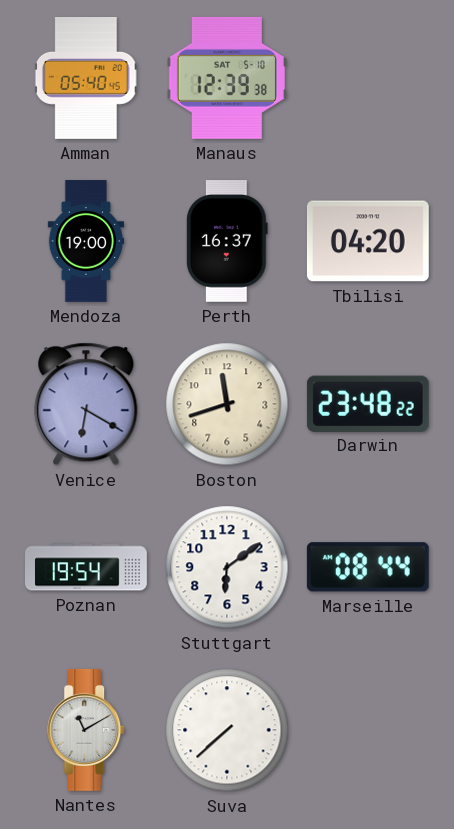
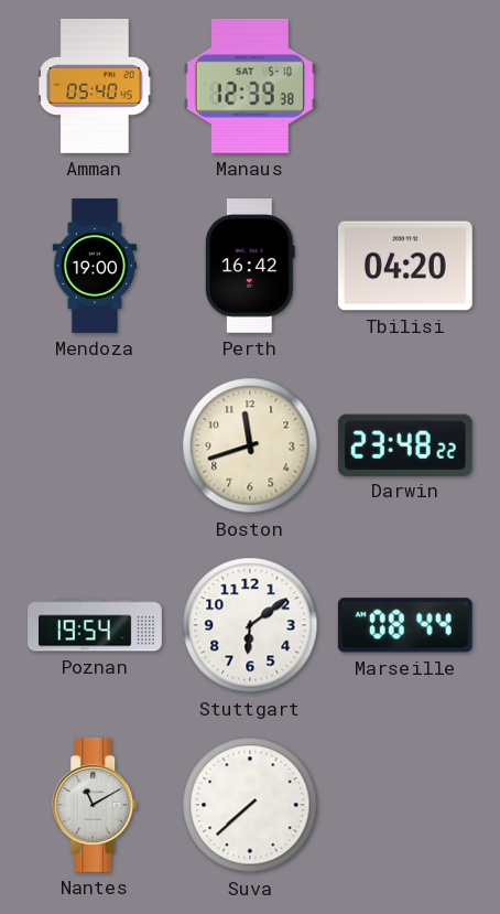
Perth: 16:37 -> 16:42
Venice: 6:20 -> none
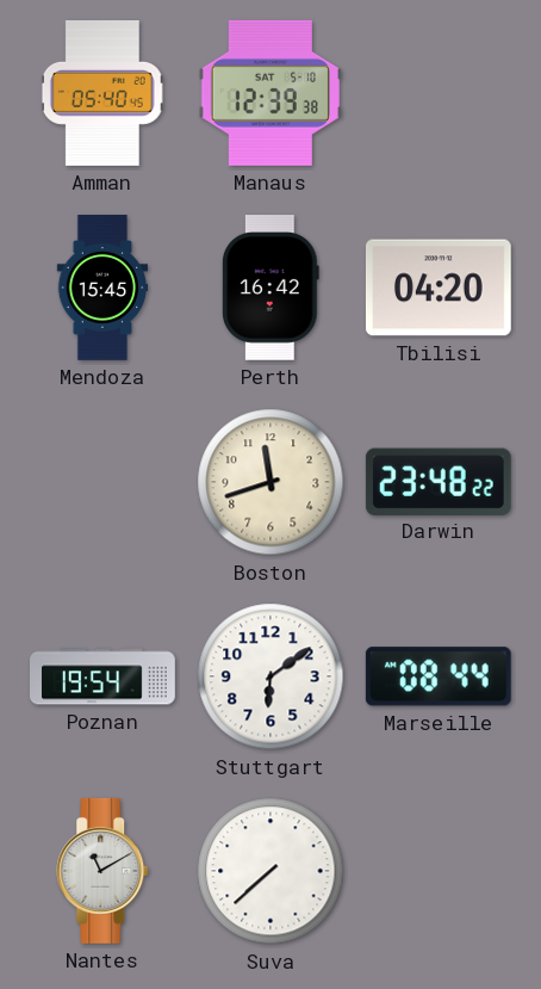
Mendoza: 19:00 -> 15:45
